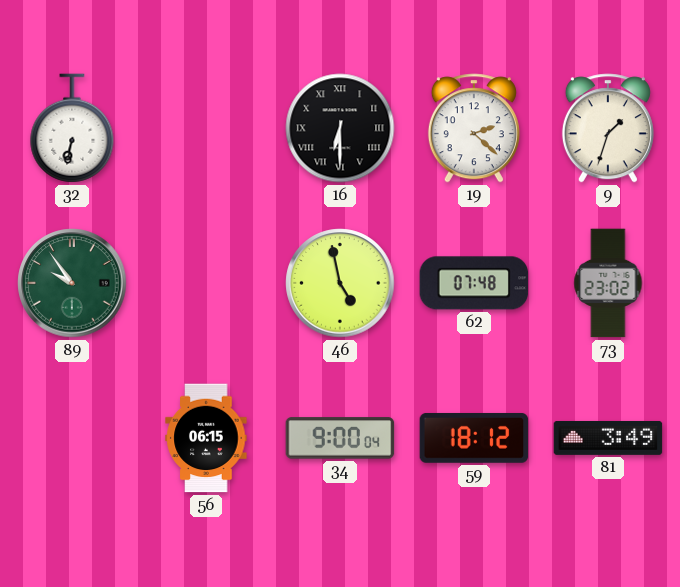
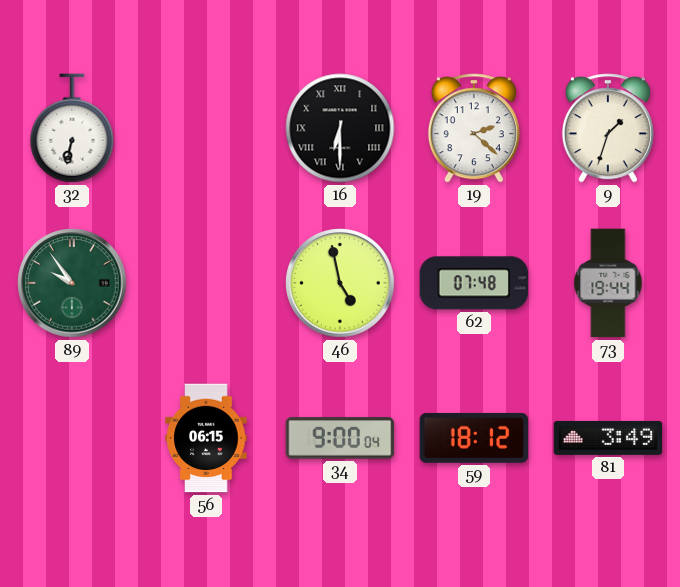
73: 23:02 -> 19:44
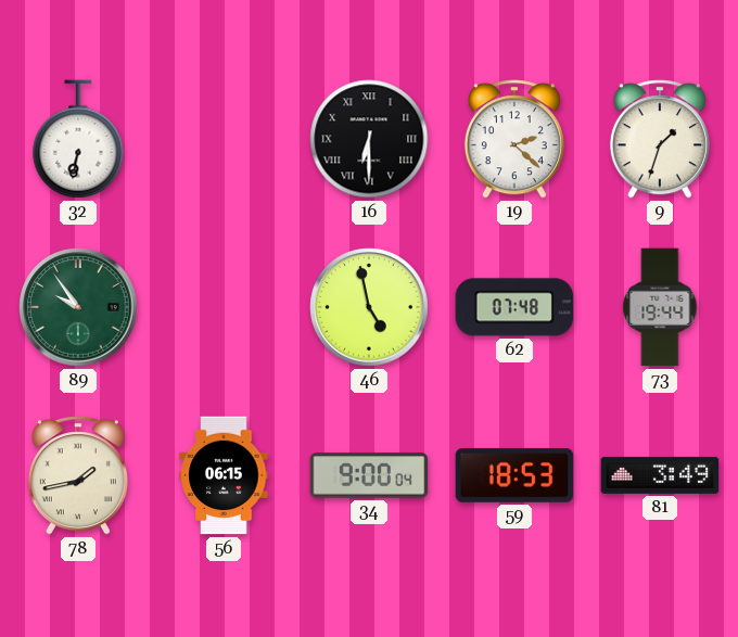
78: none -> 1:43
59: 18:12 -> 18:53
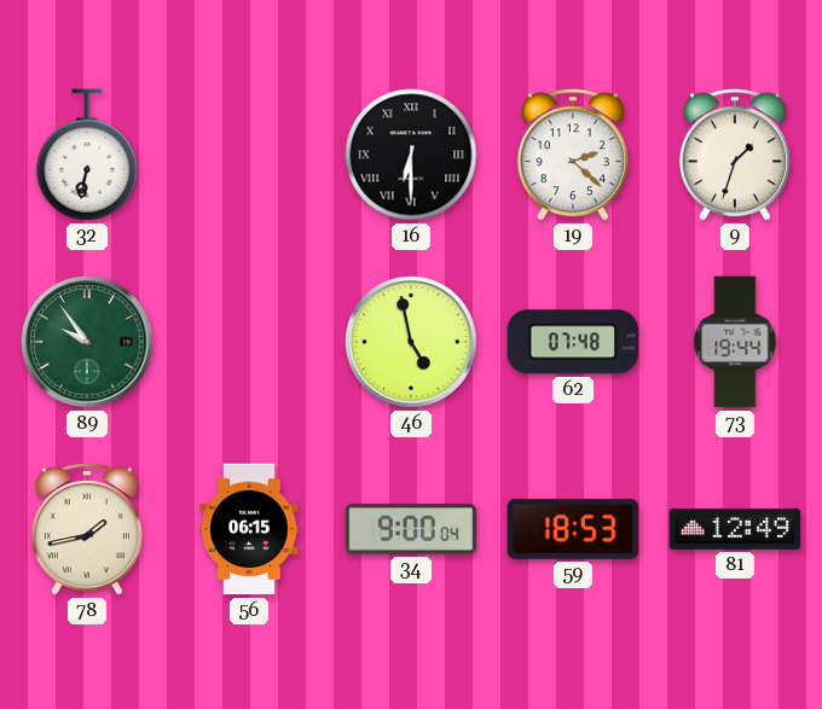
81: 3:49 -> 12:49
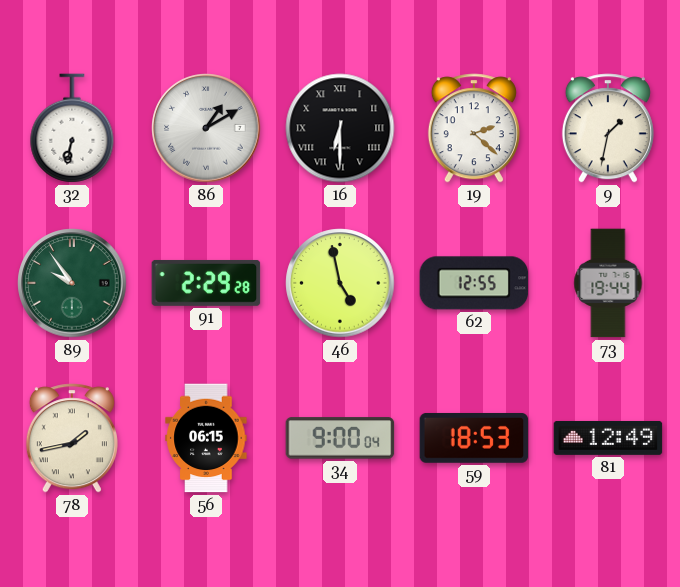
86: none -> 1:10
9: 1:33 -> 1:32
91: none -> 2:29
62: 07:48 -> 12:55
